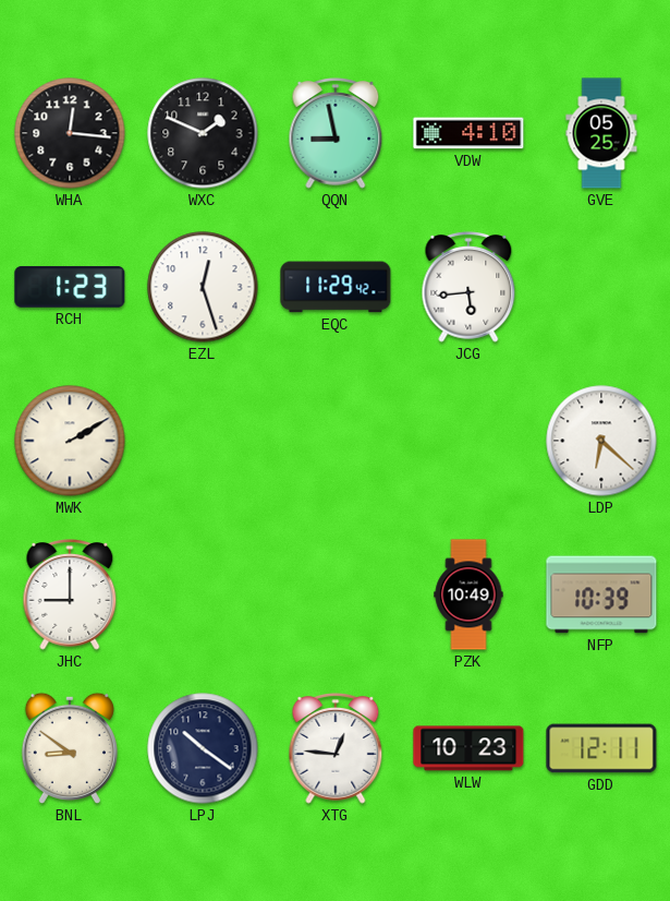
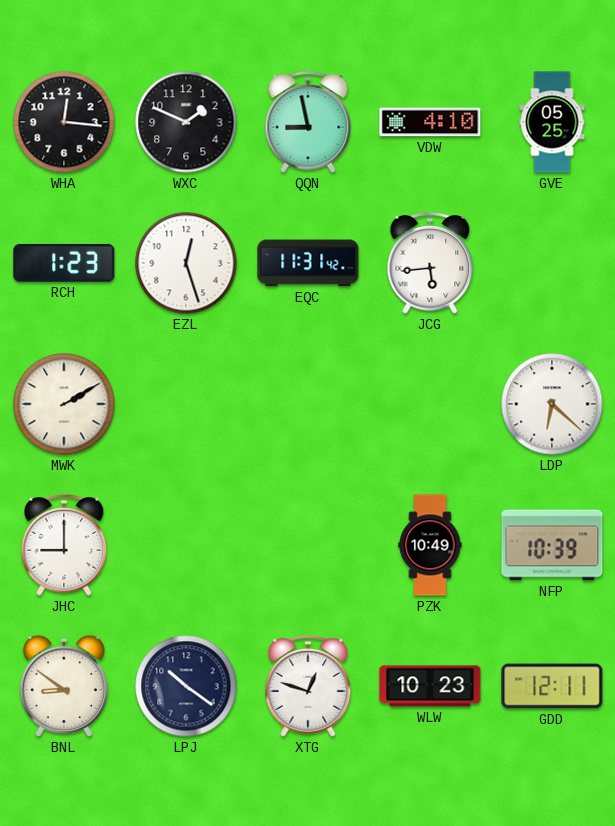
EQC: 11:29 -> 11:31
XTG: 12:46 -> 12:48
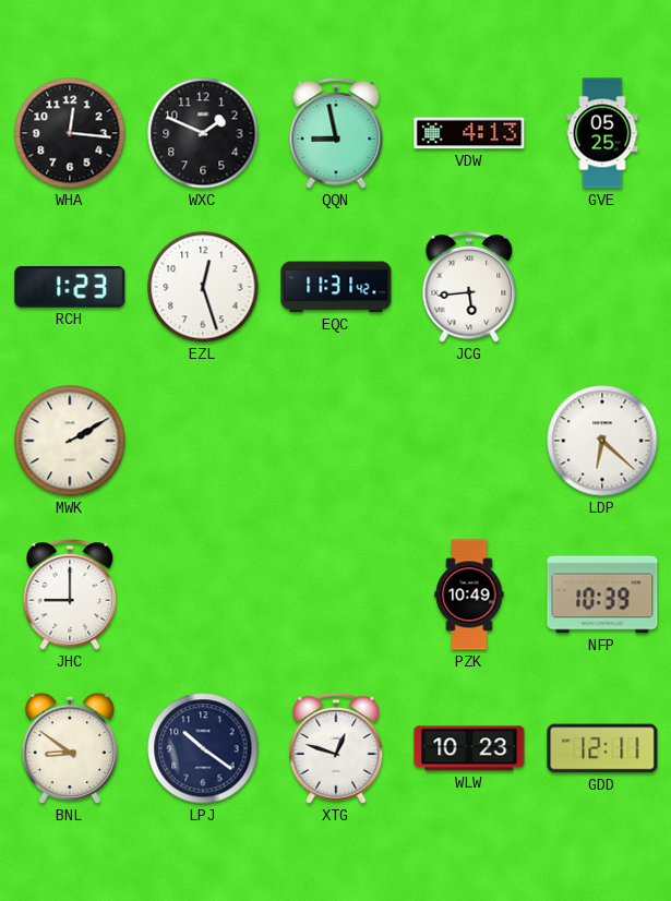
VDW: 4:10 -> 4:13
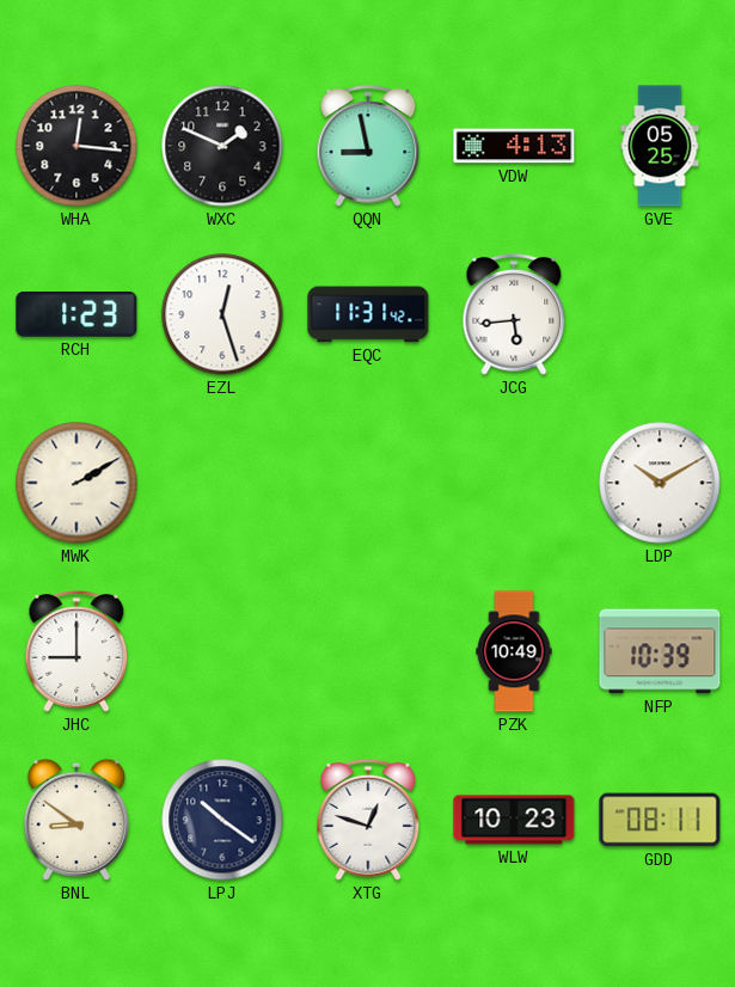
LDP: 6:22 -> 10:10
GDD: 12:11 -> 08:11
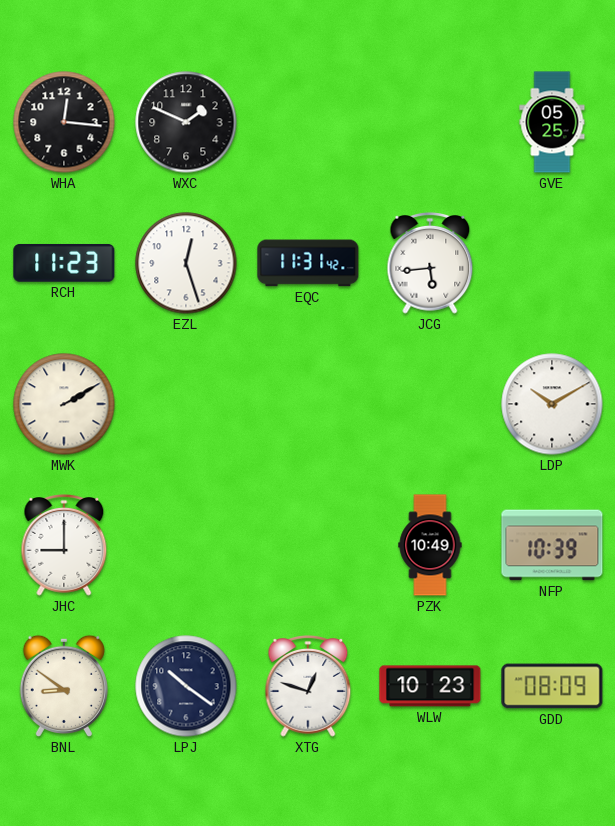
QQN: 8:58 -> none
VDW: 4:13 -> none
RCH: 1:23 -> 11:23
GDD: 08:11 -> 08:09
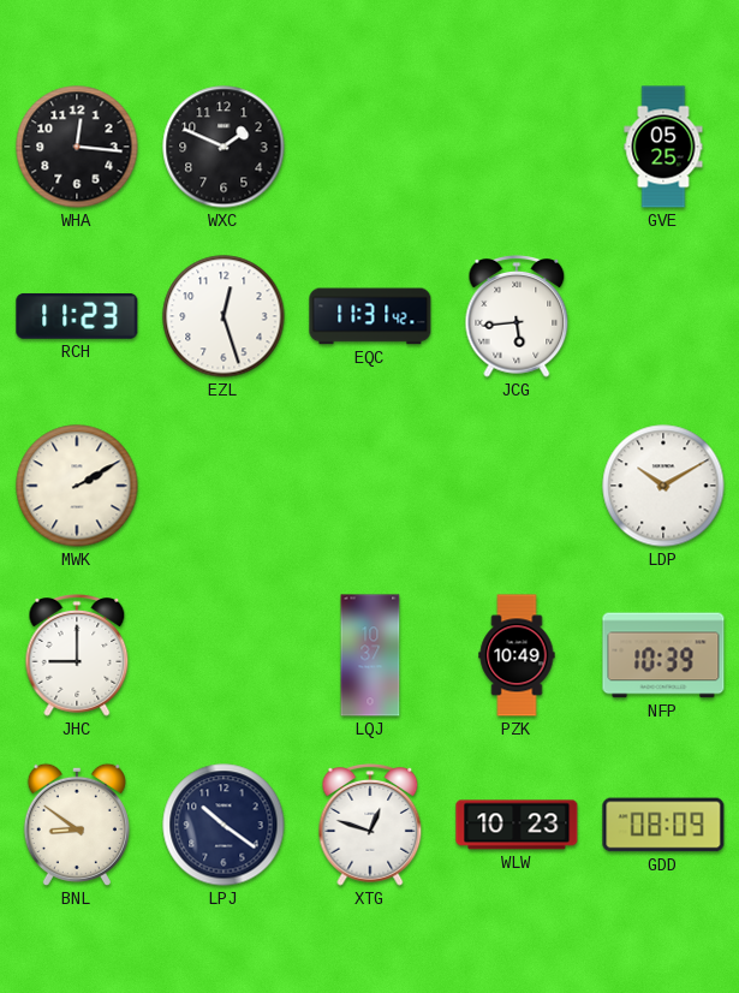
LQJ: none -> 10:37
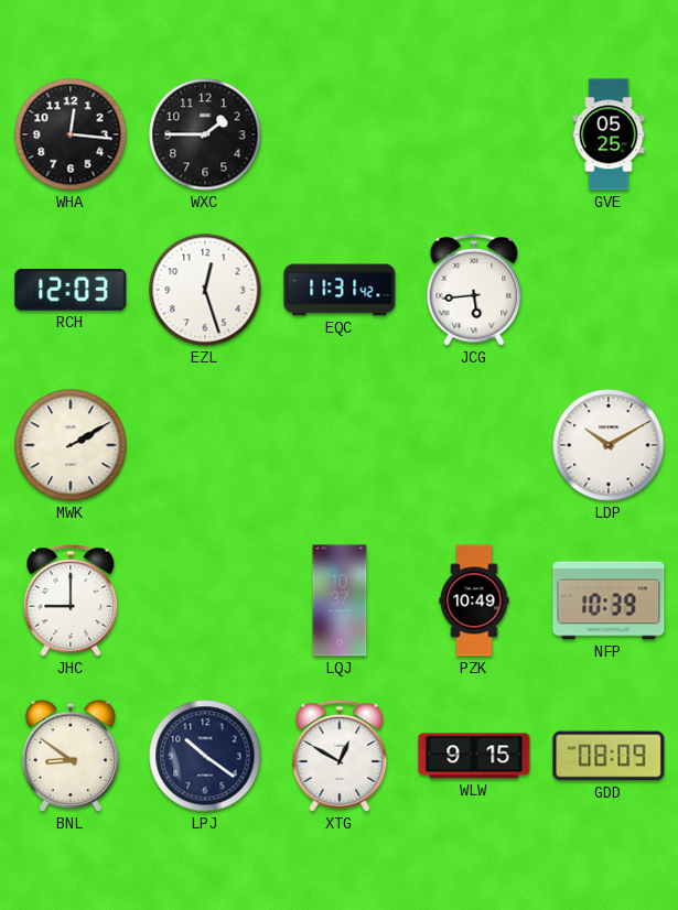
WXC: 1:49 -> 1:45
RCH: 11:23 -> 12:03
XTG: 12:48 -> 12:50
WLW: 10:23 -> 9:15
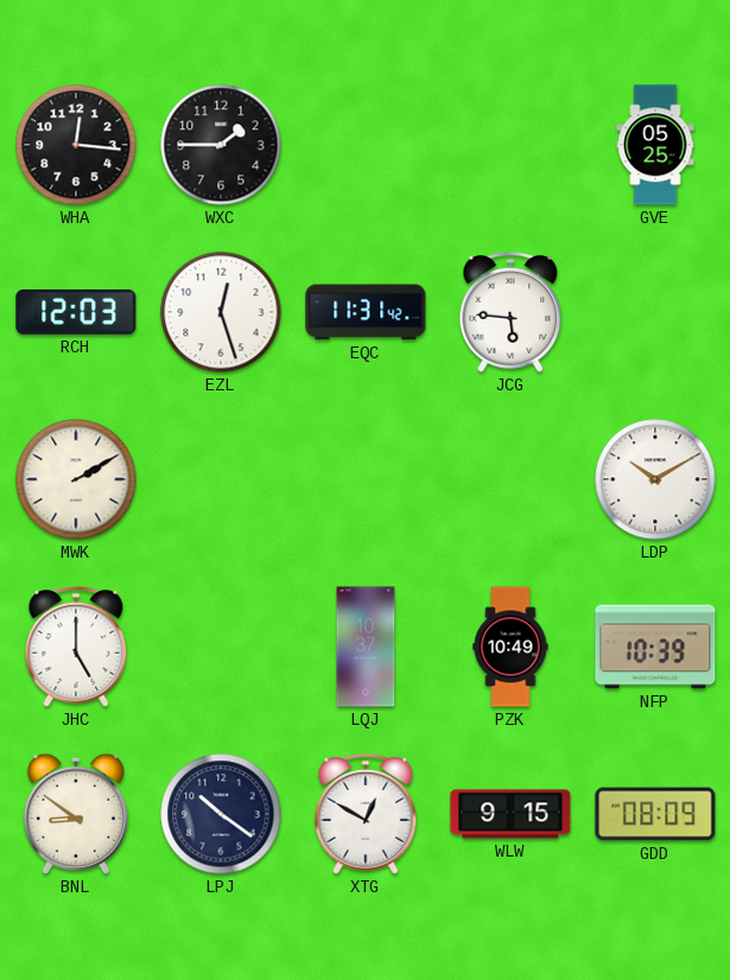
JCG: 5:44 -> 5:46
JHC: 9:00 -> 5:00
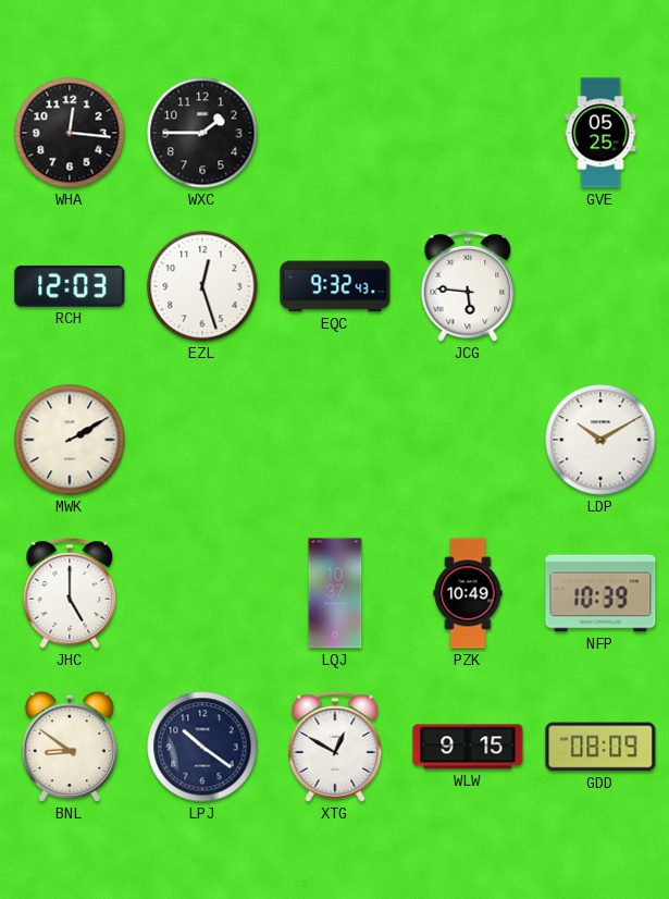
EQC: 11:31 -> 9:32
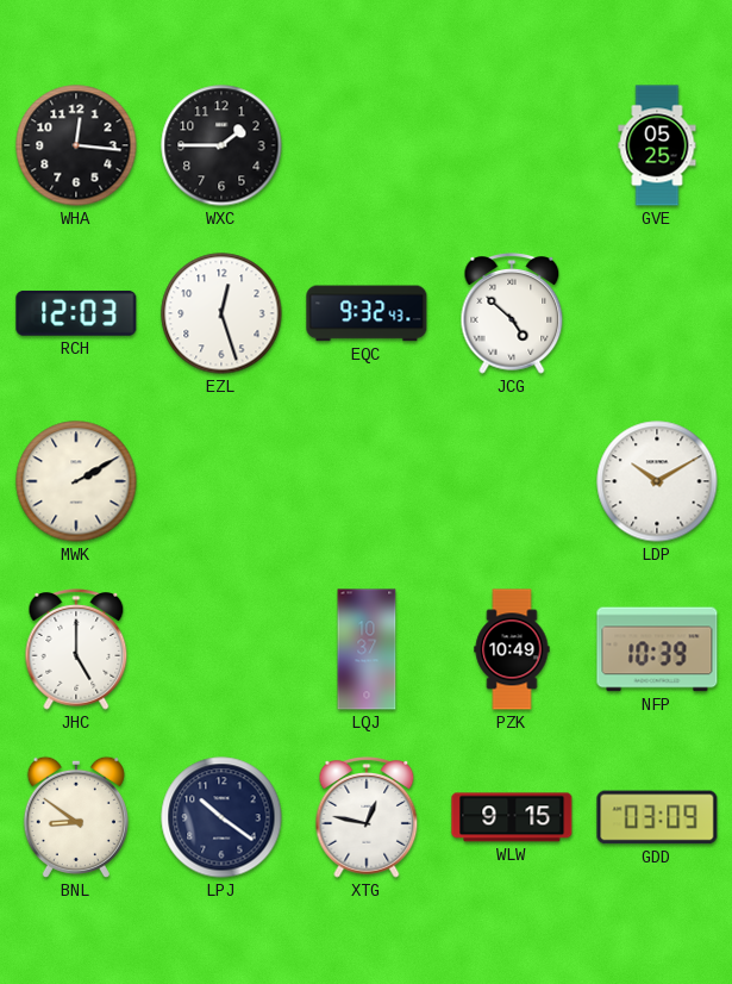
JCG: 5:46 -> 4:52
XTG: 12:50 -> 12:47
GDD: 08:09 -> 03:09
